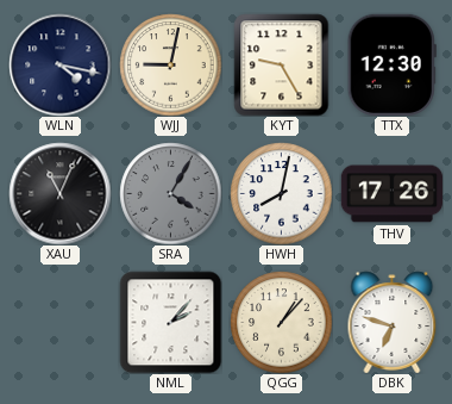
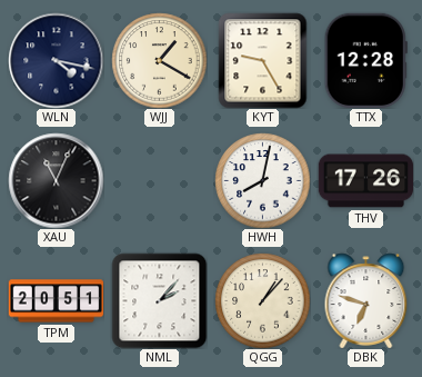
WJJ: 9:02 -> 1:20
TTX: 12:30 -> 12:28
SRA: 4:05 -> none
TPM: none -> 20:51
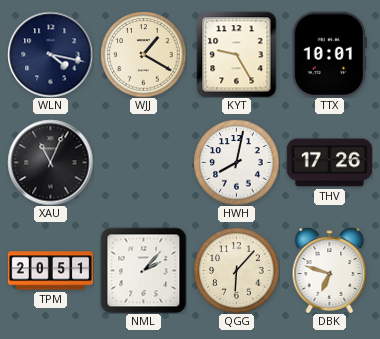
TTX: 12:28 -> 10:01
QGG: 1:07 -> 6:07
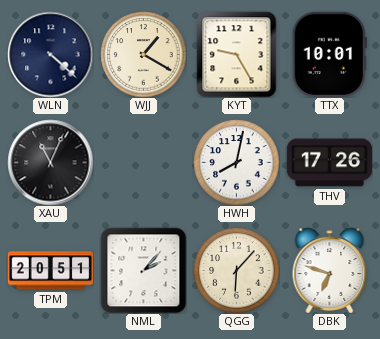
WLN: 4:17 -> 4:22
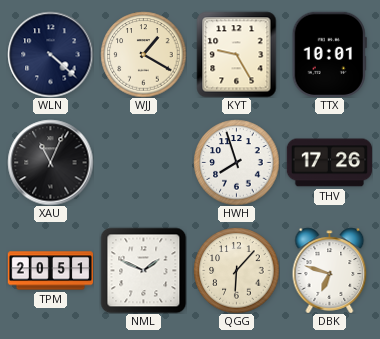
HWH: 8:02 -> 7:57
NML: 2:07 -> 1:49
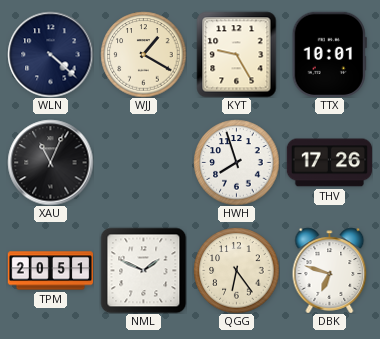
QGG: 6:07 -> 6:24
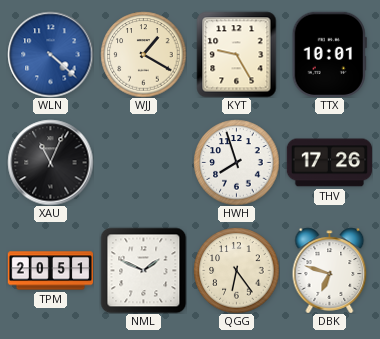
WLN dial: navy -> blue
